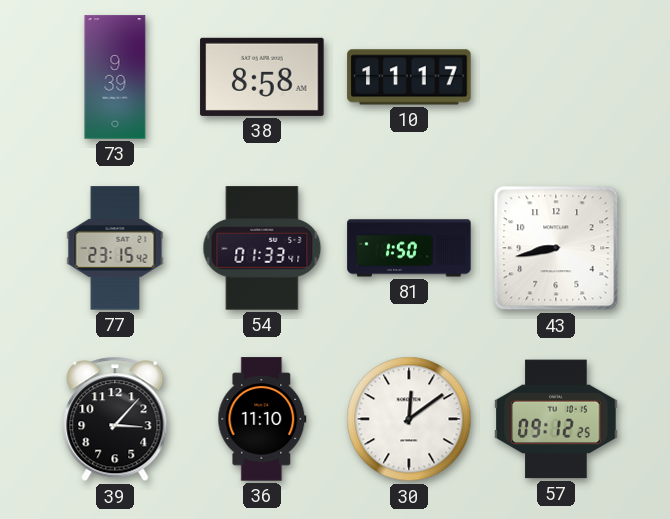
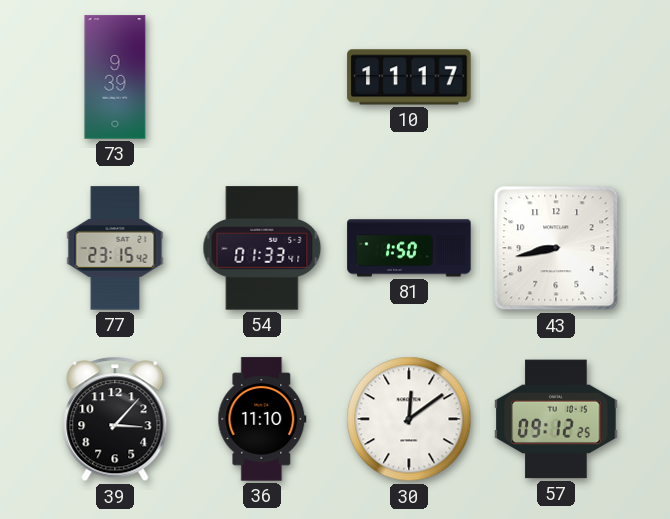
38: 8:58 -> none
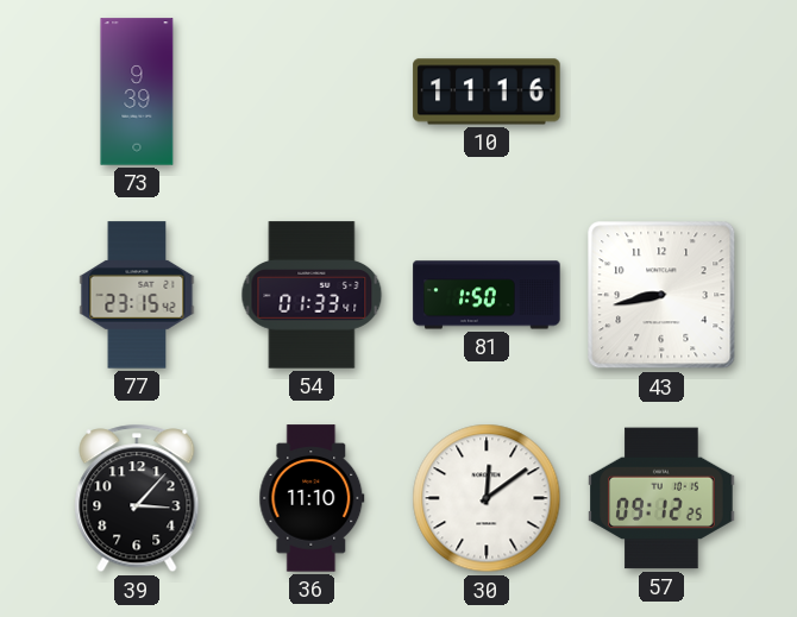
10: 11:17 -> 11:16
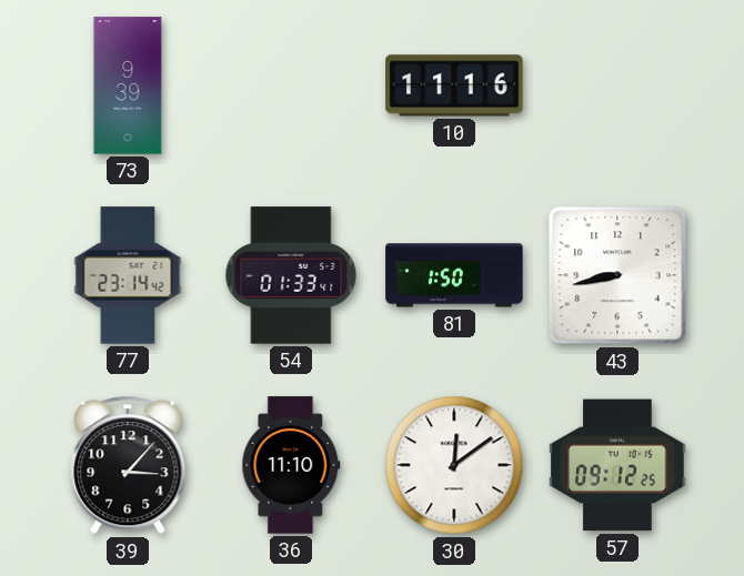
77: 23:15 -> 23:14
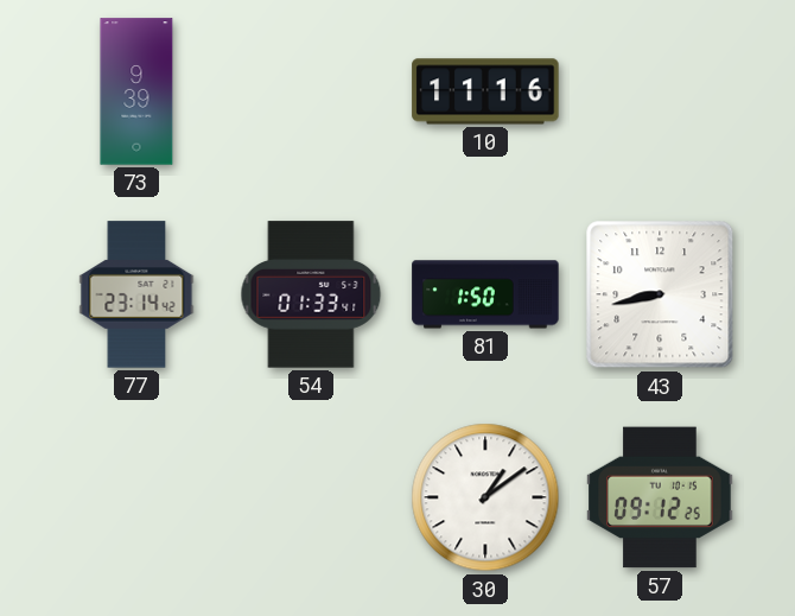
39: 3:07 -> none
36: 11:10 -> none
30: 12:09 -> 1:09
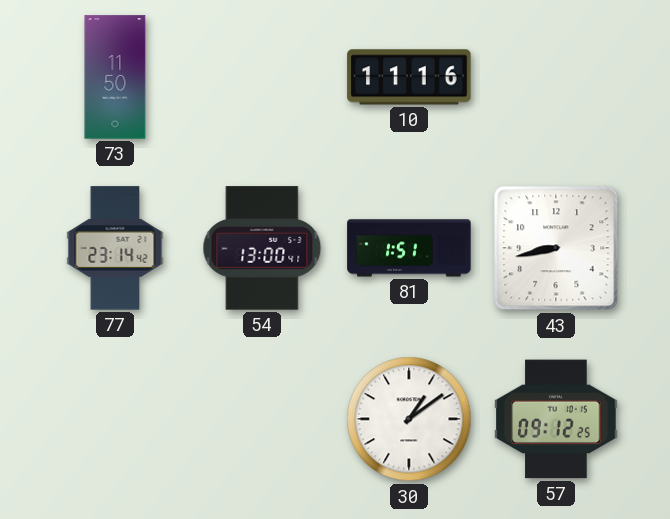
73: 9:39 -> 11:50
54: 01:33 -> 13:00
81: 1:50 -> 1:51
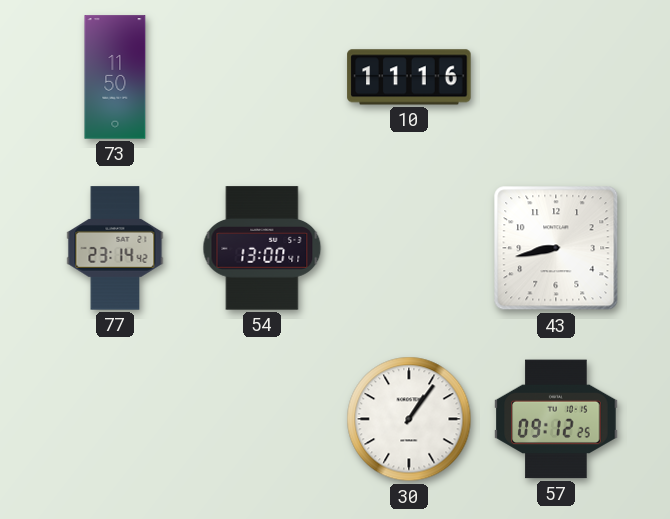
81: 1:51 -> none
30: 1:09 -> 1:06
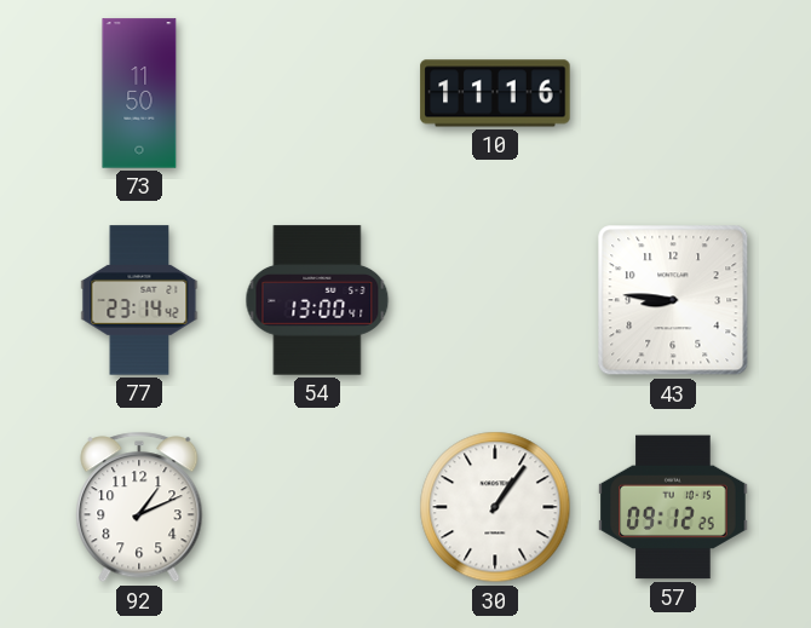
43: 8:43 -> 8:46
92: none -> 1:11
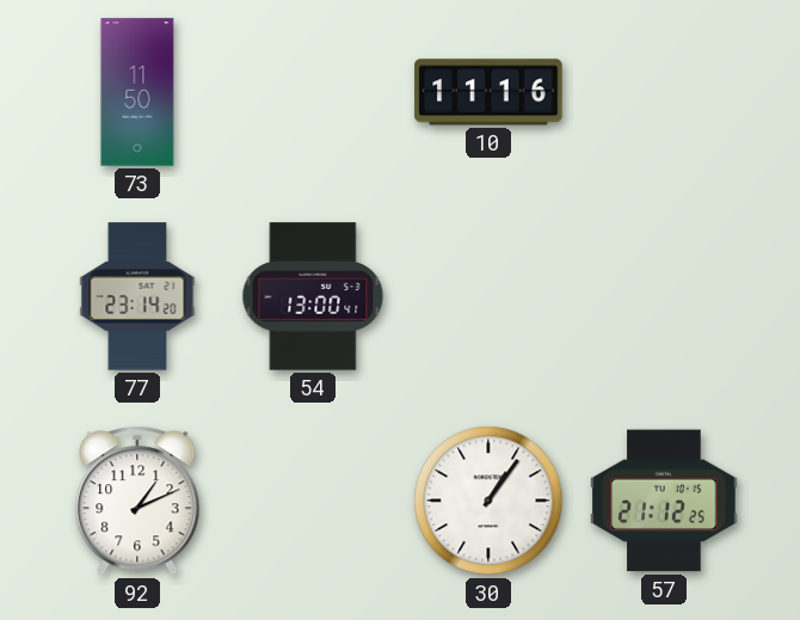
77: 23:14:42 -> 23:14:20
43: 8:46 -> none
57: 09:12 -> 21:12
